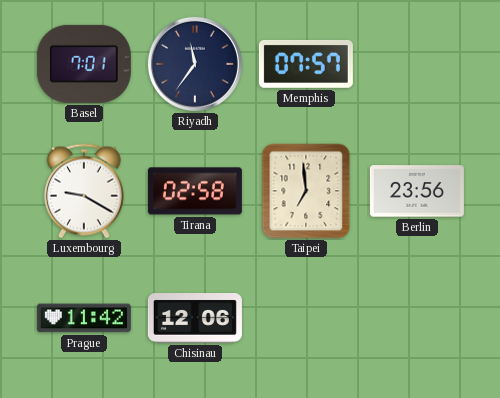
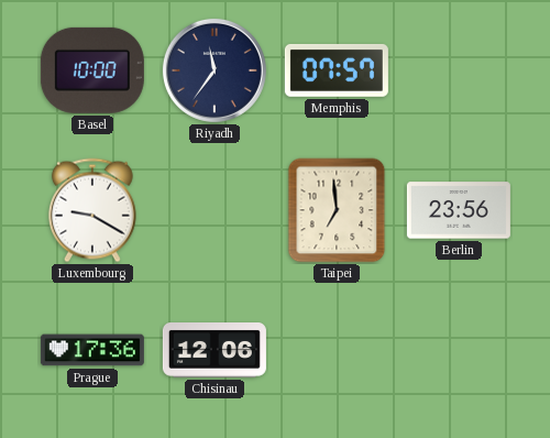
Basel: 7:01 -> 10:00
Tirana: 02:58 -> none
Prague: 11:42 -> 17:36
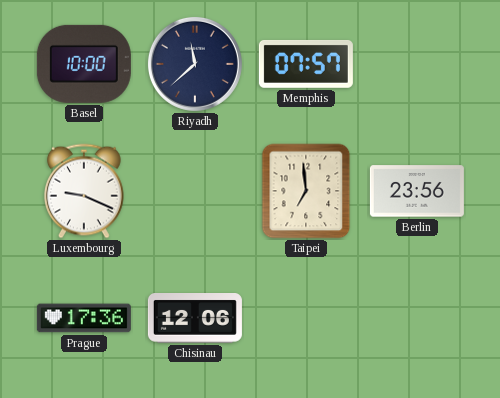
Riyadh: 11:36 -> 11:38
Luxembourg: 9:20 -> 9:19
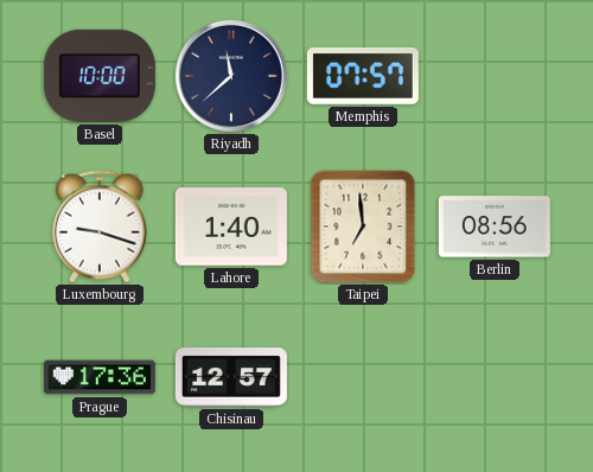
Luxembourg: 9:19 -> 9:18
Lahore: none -> 1:40
Berlin: 23:56 -> 08:56
Chisinau: 12:06 -> 12:57
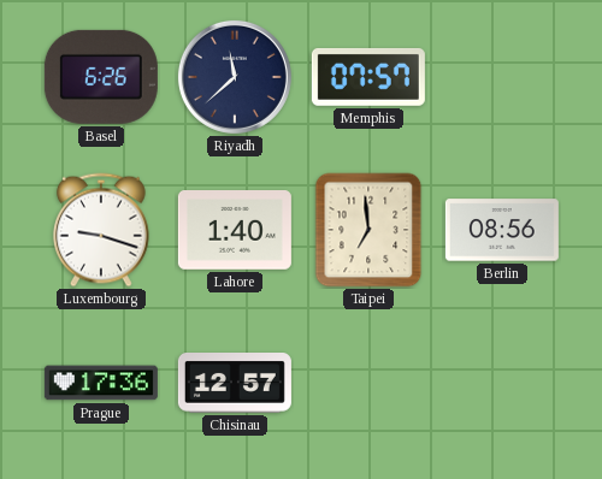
Basel: 10:00 -> 6:26
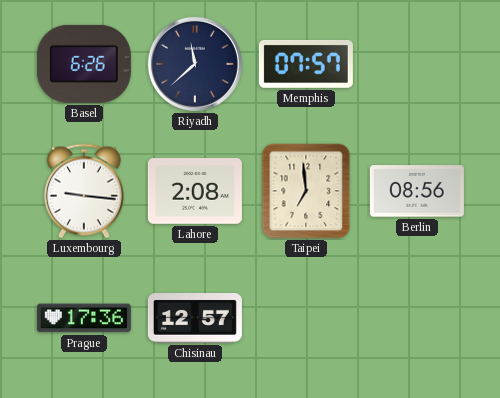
Luxembourg: 9:18 -> 9:16
Lahore: 1:40 -> 2:08
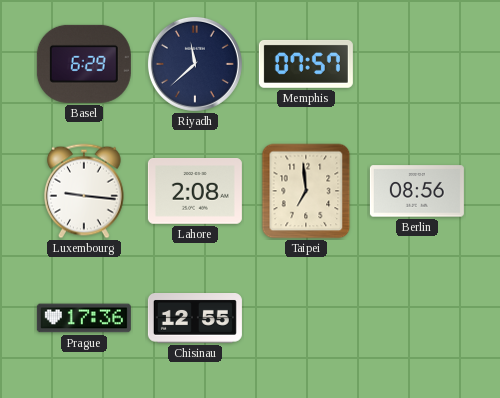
Basel: 6:26 -> 6:29
Chisinau: 12:57 -> 12:55
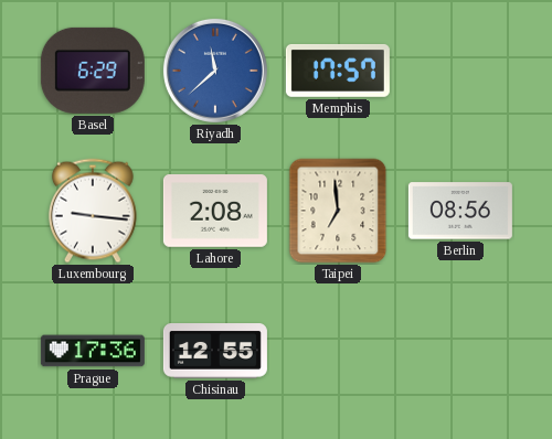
Riyadh dial: navy -> blue
Memphis: 07:57 -> 17:57
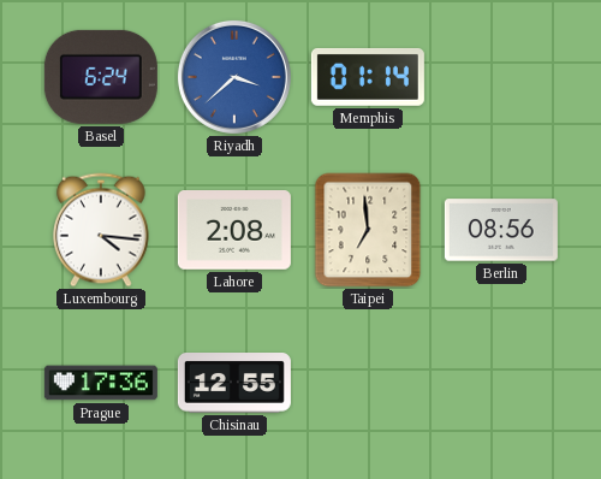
Basel: 6:29 -> 6:24
Riyadh: 11:38 -> 3:38
Memphis: 17:57 -> 01:14
Luxembourg: 9:16 -> 4:16
